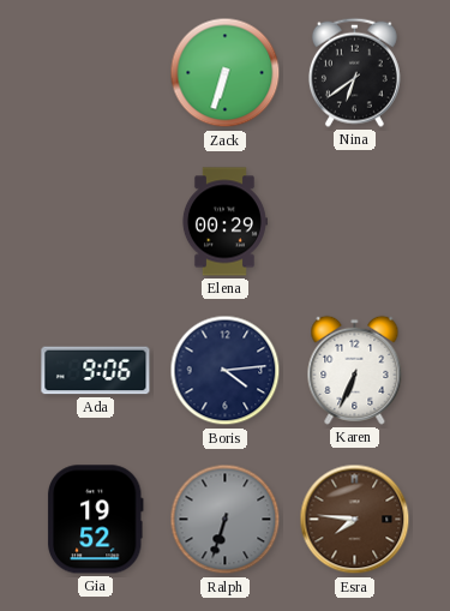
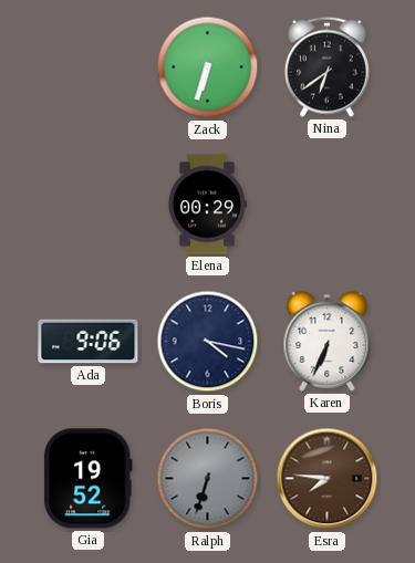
Boris: 4:14 -> 4:17
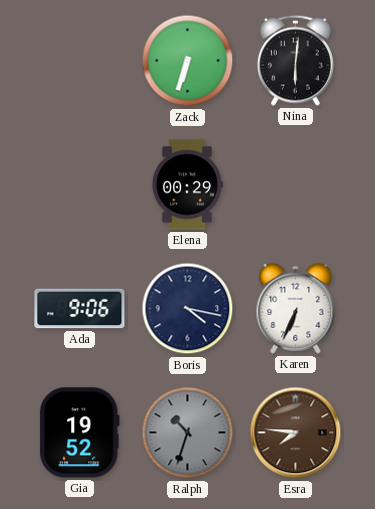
Nina: 6:39 -> 6:01
Ralph: 6:33 -> 10:33
